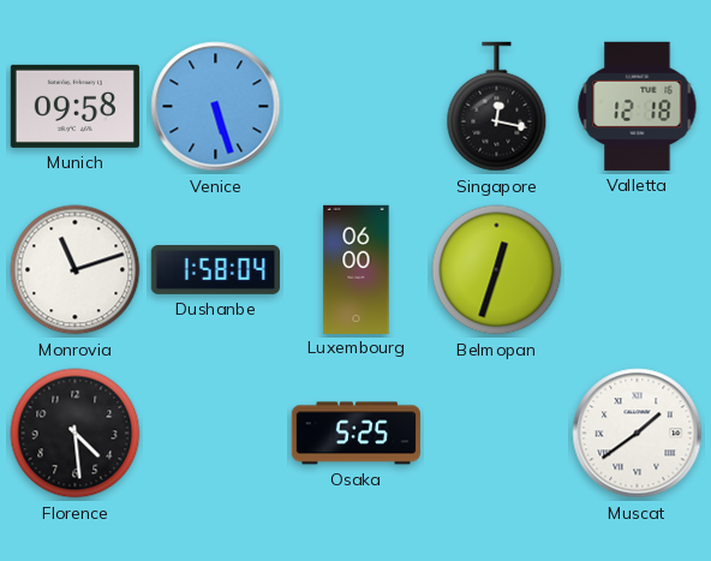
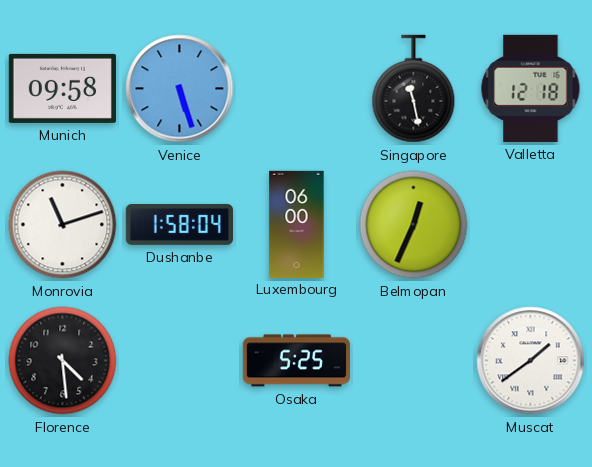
Singapore: 12:17 -> 11:28
Belmopan: 12:33 -> 12:34
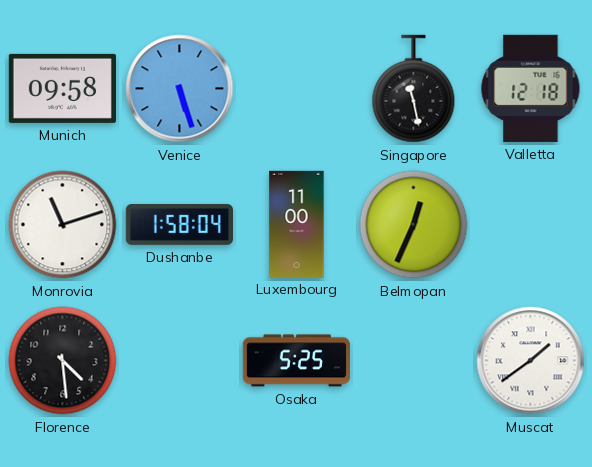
Luxembourg: 06:00 -> 11:00
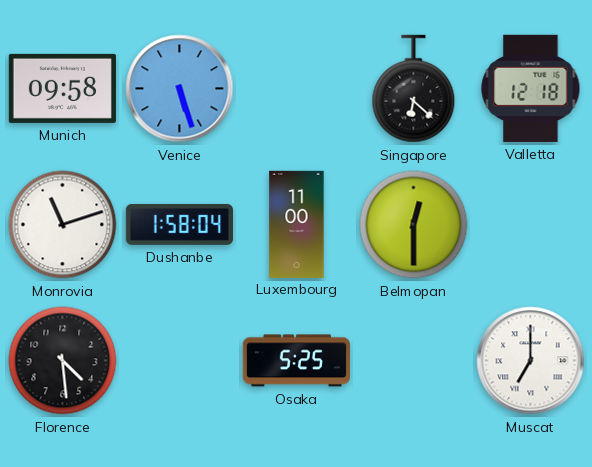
Singapore: 11:28 -> 6:22
Belmopan: 12:34 -> 12:30
Muscat: 1:39 -> 7:00
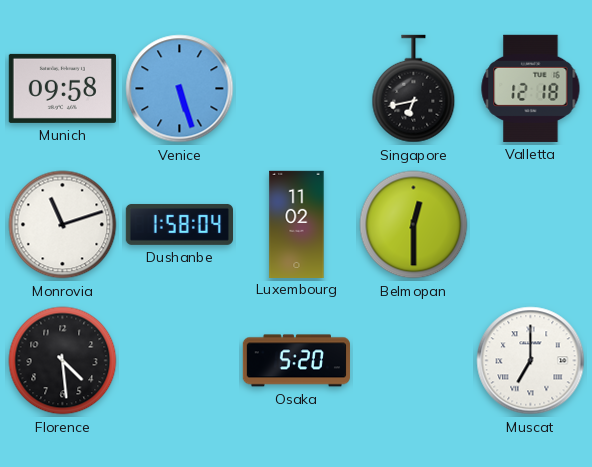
Singapore: 6:22 -> 6:43
Luxembourg: 11:00 -> 11:02
Osaka: 5:25 -> 5:20
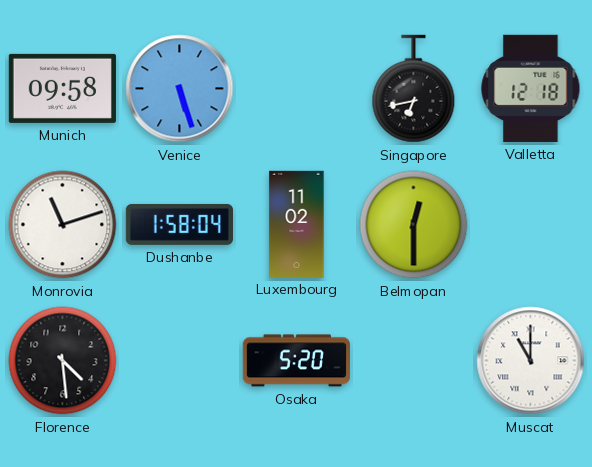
Muscat: 7:00 -> 11:00
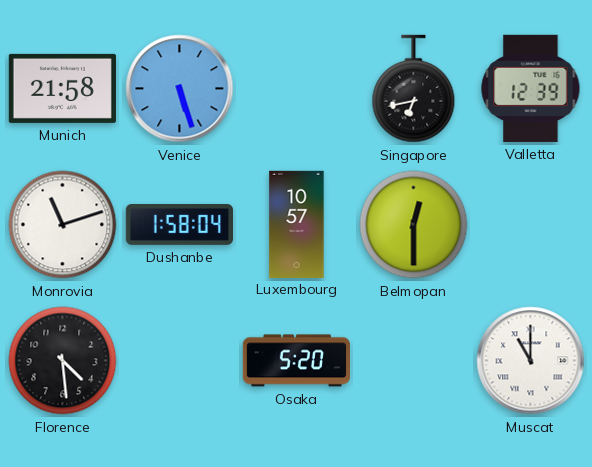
Munich: 09:58 -> 21:58
Valletta: 12:18 -> 12:39
Luxembourg: 11:02 -> 10:57
